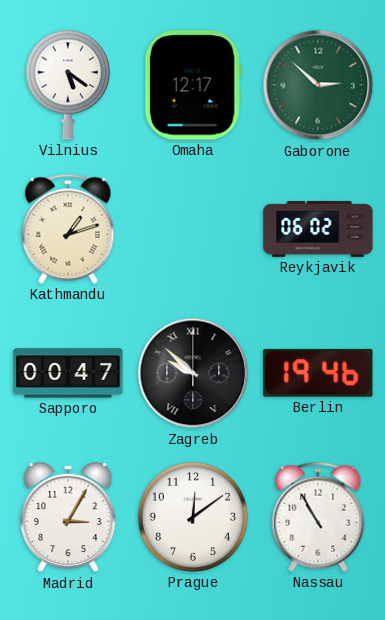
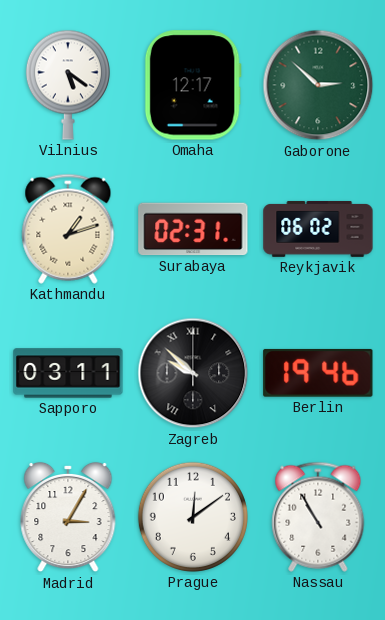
Surabaya: none -> 02:31
Sapporo: 00:47 -> 03:11
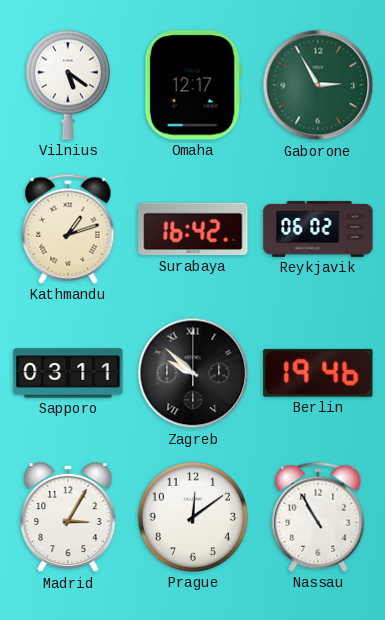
Gaborone: 2:52 -> 2:55
Surabaya: 02:31 -> 16:42
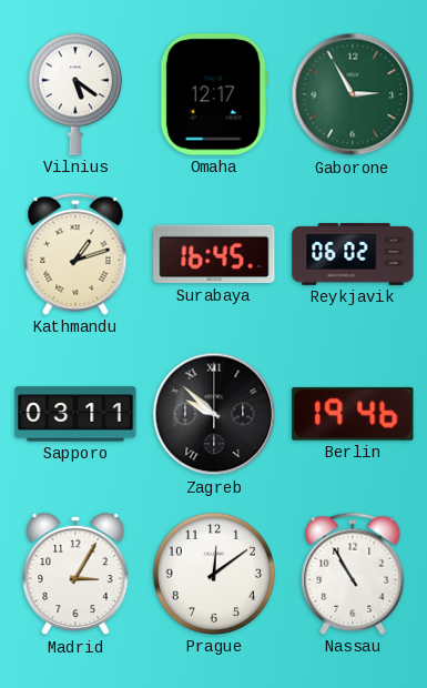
Surabaya: 16:42 -> 16:45
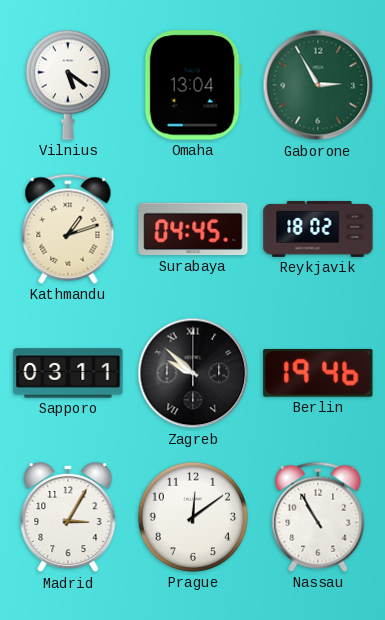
Omaha: 12:17 -> 13:04
Surabaya: 16:45 -> 04:45
Reykjavik: 06:02 -> 18:02
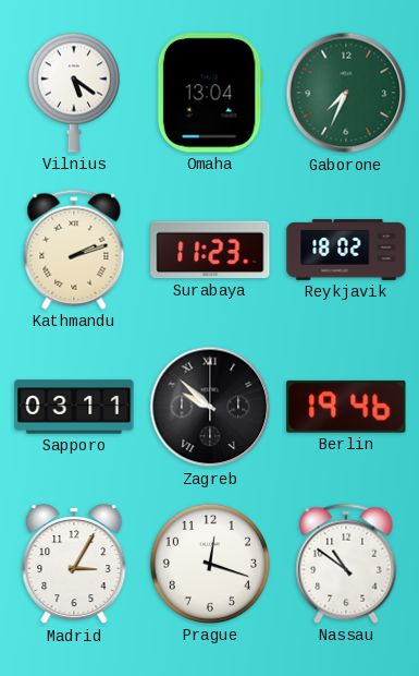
Gaborone: 2:55 -> 7:34
Kathmandu: 1:12 -> 2:12
Surabaya: 04:45 -> 11:23
Prague: 12:09 -> 12:18
Nassau: 10:55 -> 10:51
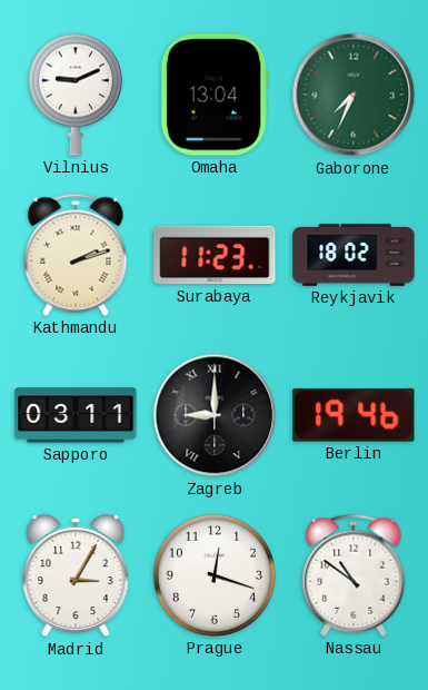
Vilnius: 5:21 -> 9:11
Zagreb: 9:52 -> 9:00
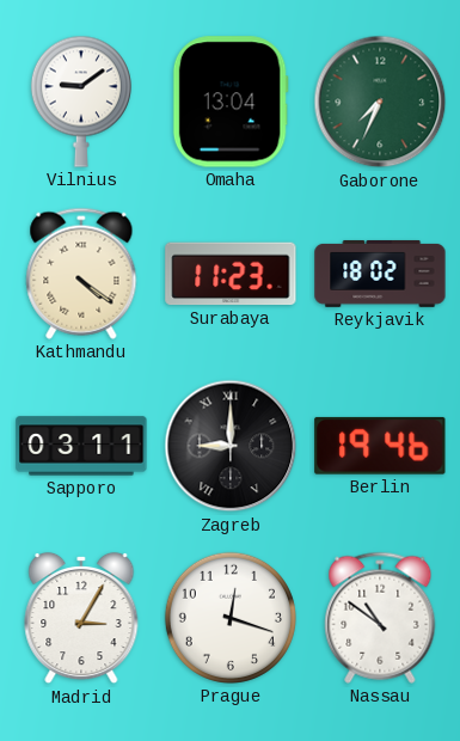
Vilnius: 9:11 -> 9:09
Kathmandu: 2:12 -> 4:21
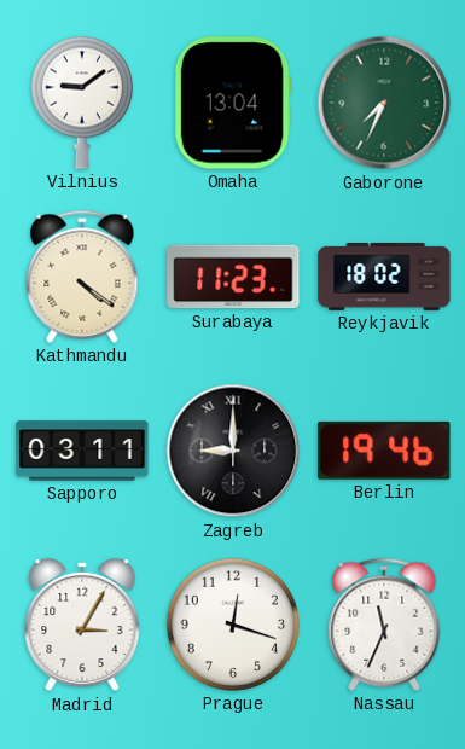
Nassau: 10:51 -> 11:34
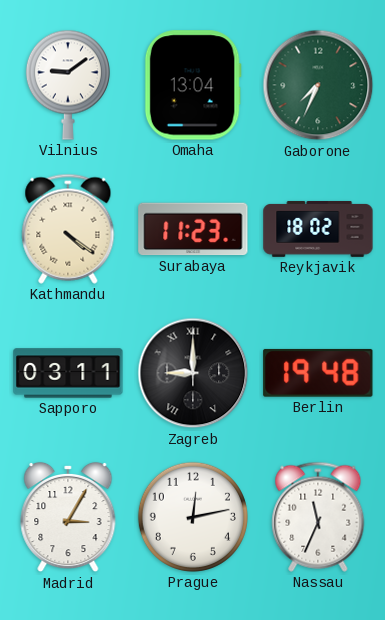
Berlin: 19:46 -> 19:48
Prague: 12:18 -> 12:13
